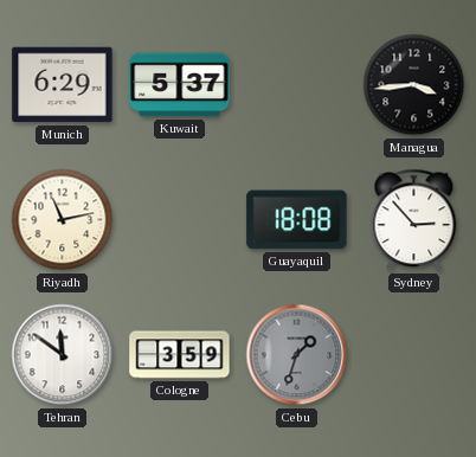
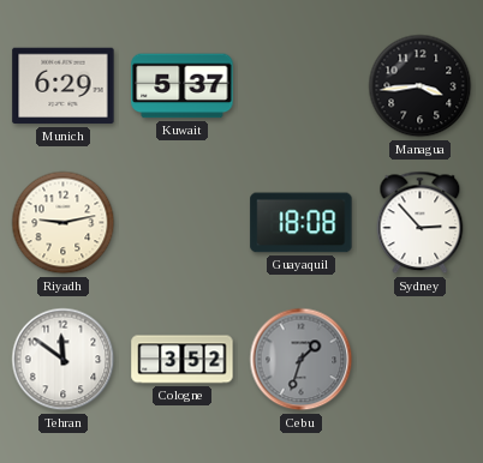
Riyadh: 11:13 -> 9:13
Cologne: 3:59 -> 3:52
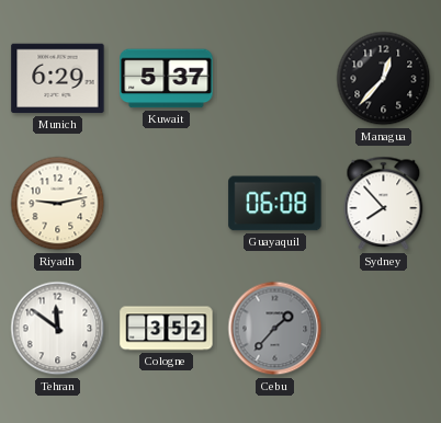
Managua: 3:44 -> 12:37
Guayaquil: 18:08 -> 06:08
Sydney: 2:53 -> 7:53
Cebu: 1:33 -> 1:37
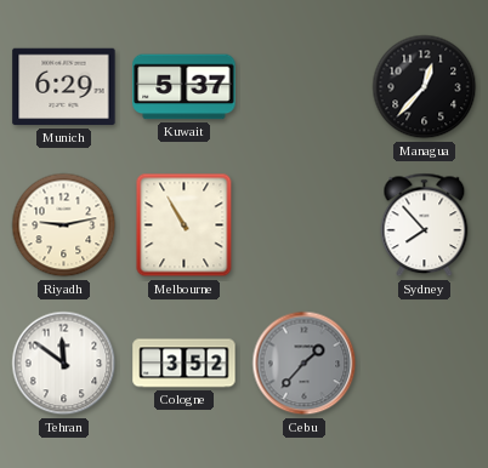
Melbourne: none -> 10:55
Guayaquil: 06:08 -> none
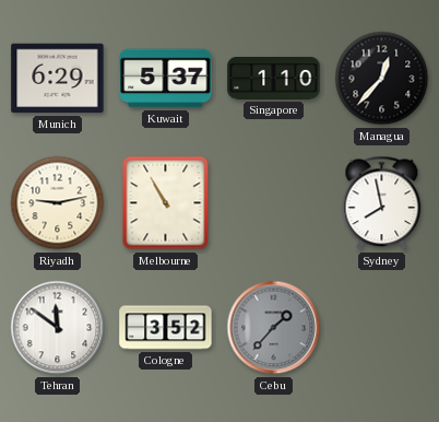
Singapore: none -> 1:10
Sydney: 7:53 -> 7:58
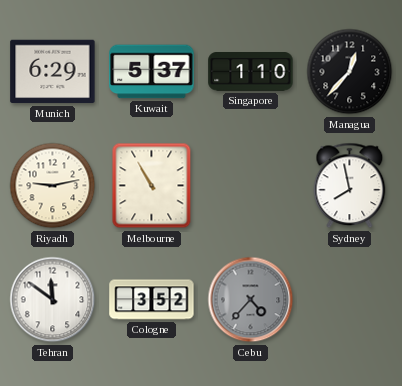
Cebu: 1:37 -> 4:37
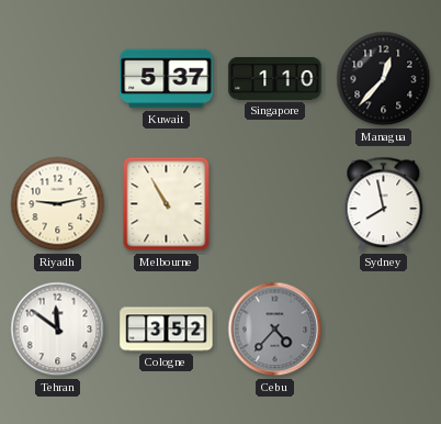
Munich: 6:29 -> none
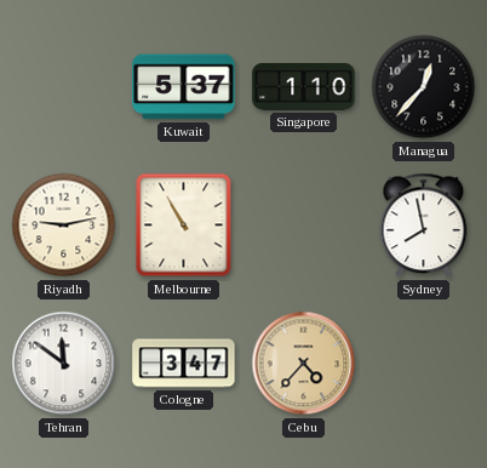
Cologne: 3:52 -> 3:47
Cebu dial: grey -> champagne
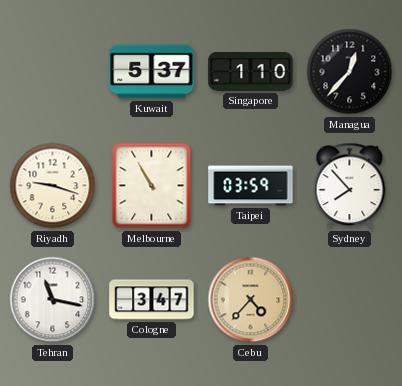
Riyadh: 9:13 -> 9:18
Taipei: none -> 03:59
Sydney: 7:58 -> 7:53
Tehran: 11:51 -> 11:17
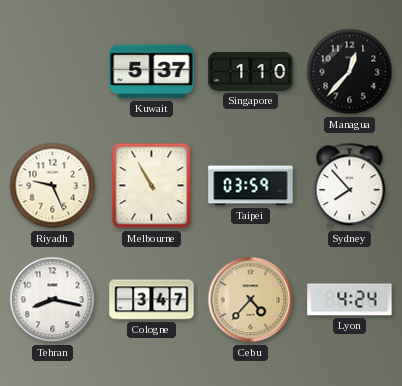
Riyadh: 9:18 -> 9:26
Tehran: 11:17 -> 8:17
Lyon: none -> 4:24
